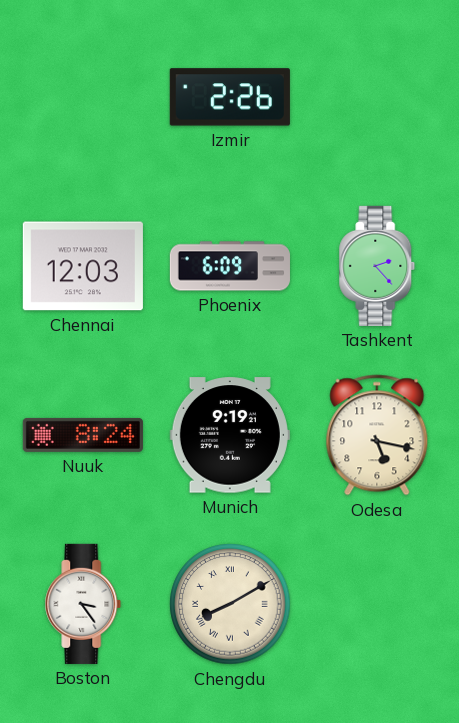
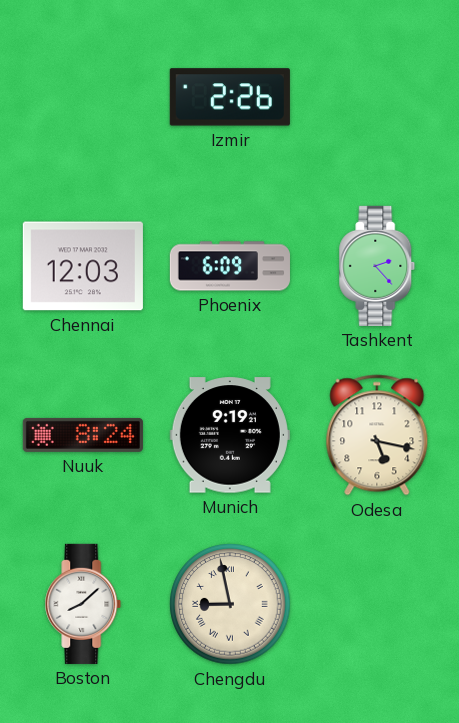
Boston: 3:24 -> 8:08
Chengdu: 8:10 -> 8:58
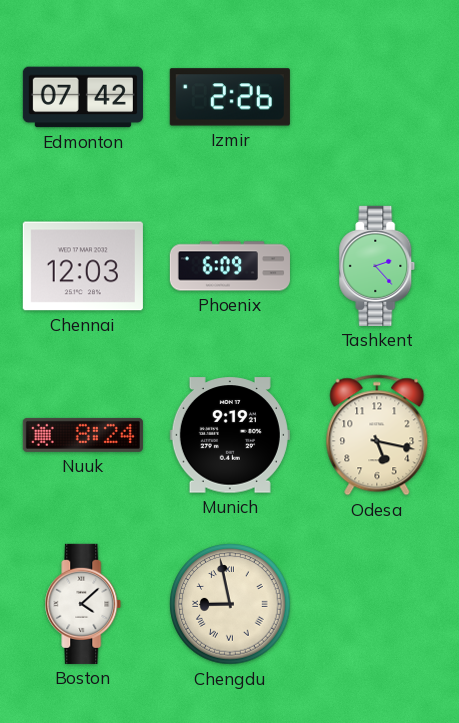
Edmonton: none -> 07:42
Boston: 8:08 -> 4:08
